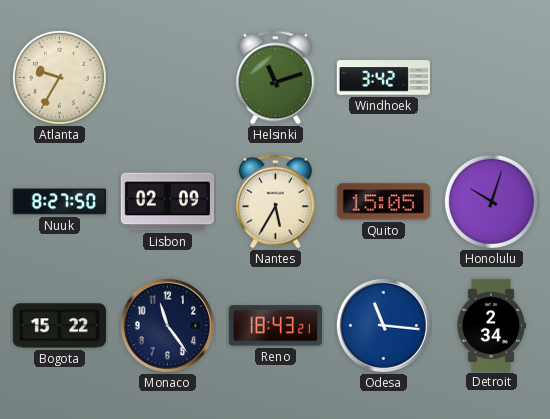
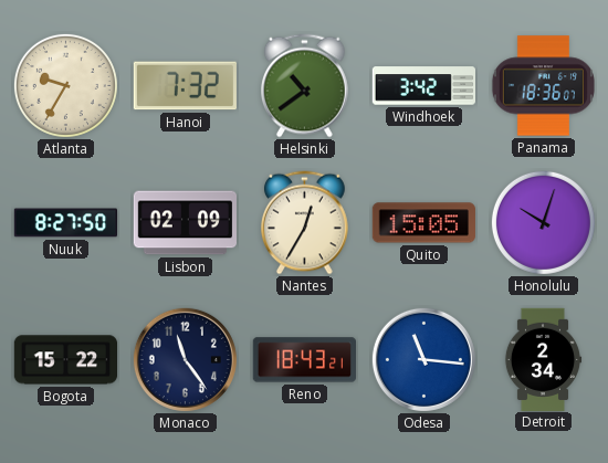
Hanoi: none -> 7:32
Helsinki: 11:12 -> 10:39
Panama: none -> 18:36
Nantes: 5:35 -> 12:35
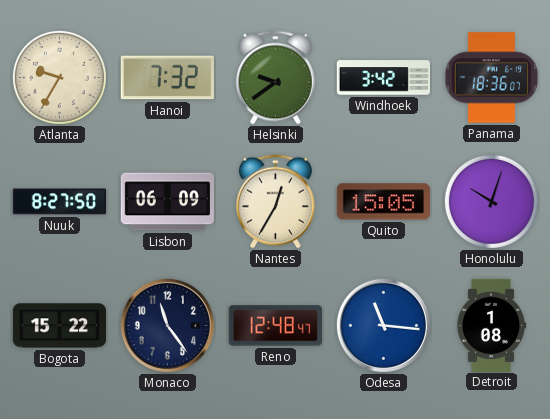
Helsinki: 10:39 -> 9:39
Lisbon: 02:09 -> 06:09
Reno: 18:43 -> 12:48
Detroit: 2:34 -> 1:08
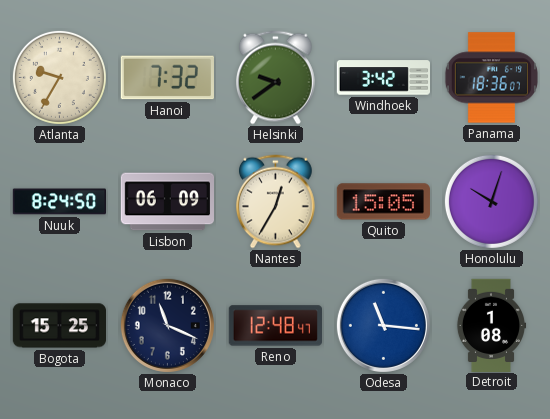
Nuuk: 8:27 -> 8:24
Bogota: 15:22 -> 15:25
Monaco: 11:24 -> 11:19
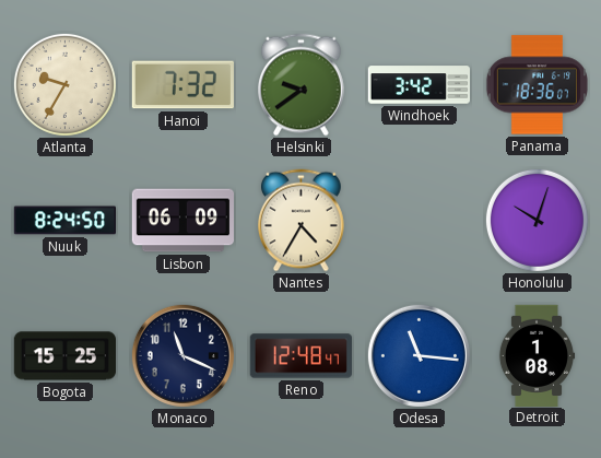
Nantes: 12:35 -> 4:35
Quito: 15:05 -> none
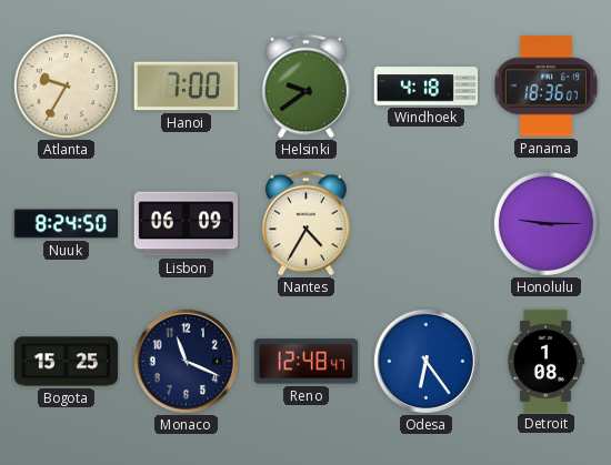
Hanoi: 7:32 -> 7:00
Windhoek: 3:42 -> 4:18
Honolulu: 10:03 -> 9:15
Odesa: 11:16 -> 6:24
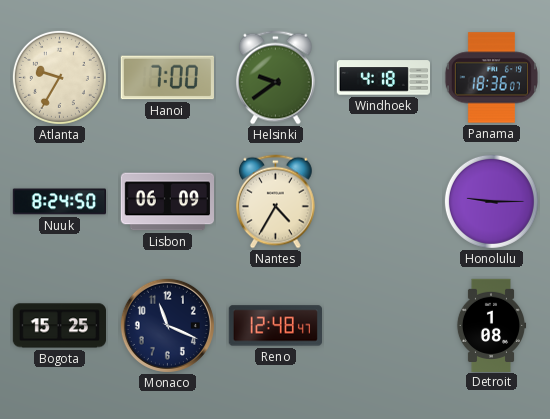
Odesa: 6:24 -> none
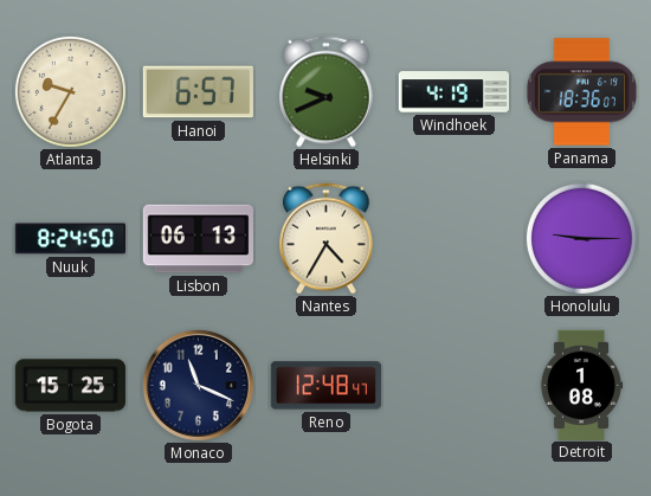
Hanoi: 7:00 -> 6:57
Helsinki: 9:39 -> 9:41
Windhoek: 4:18 -> 4:19
Lisbon: 06:09 -> 06:13
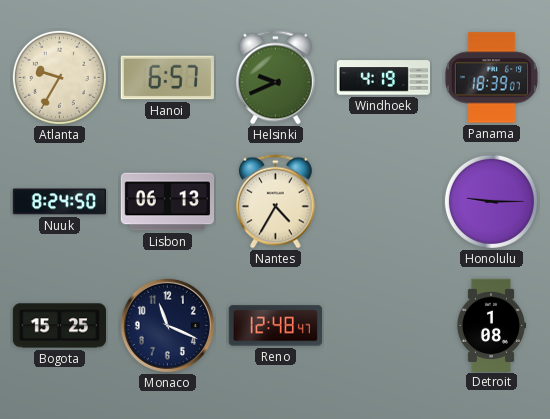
Panama: 18:36 -> 18:39
